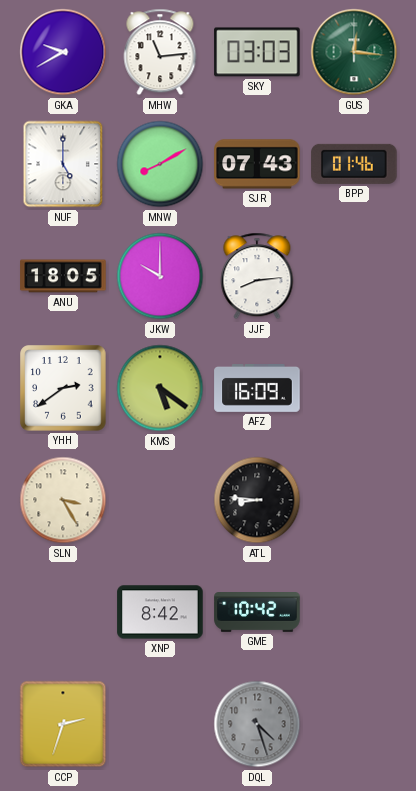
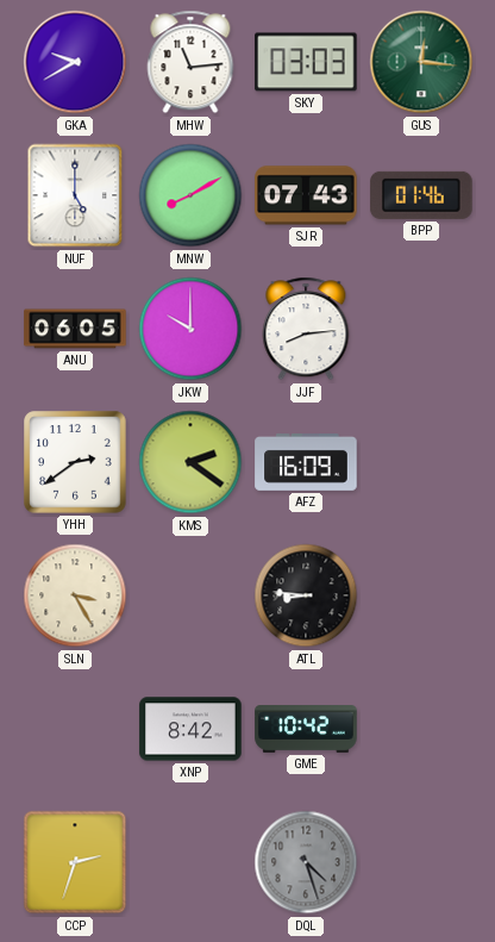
ANU: 18:05 -> 06:05
KMS: 5:21 -> 2:21
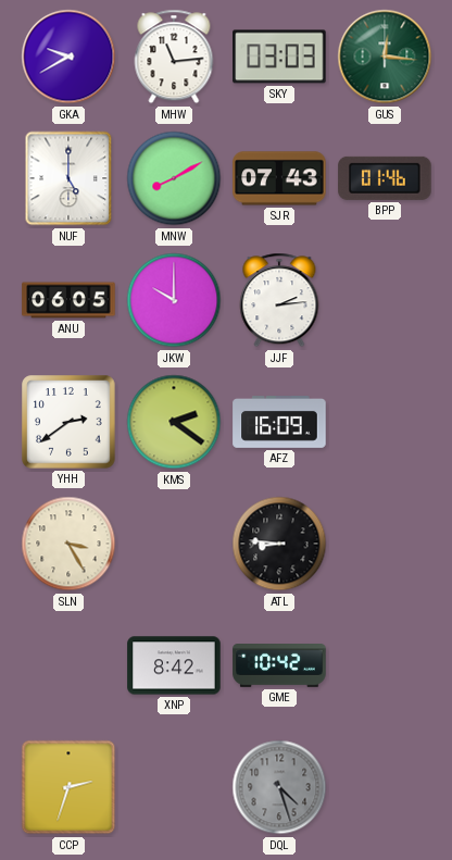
JJF: 8:14 -> 2:14
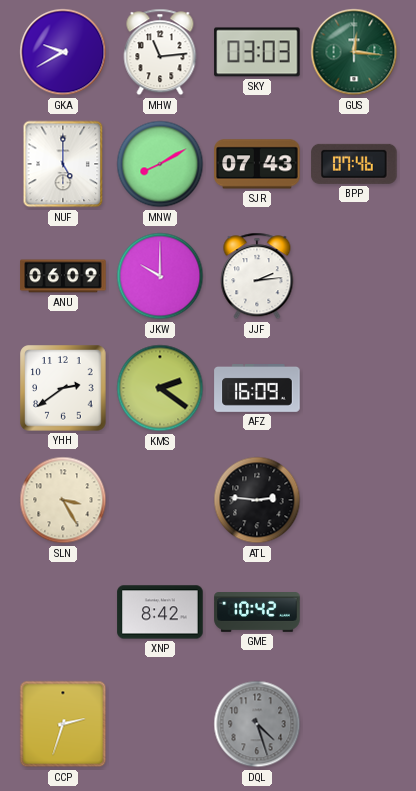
BPP: 01:46 -> 07:46
ANU: 06:05 -> 06:09
ATL: 8:46 -> 2:46
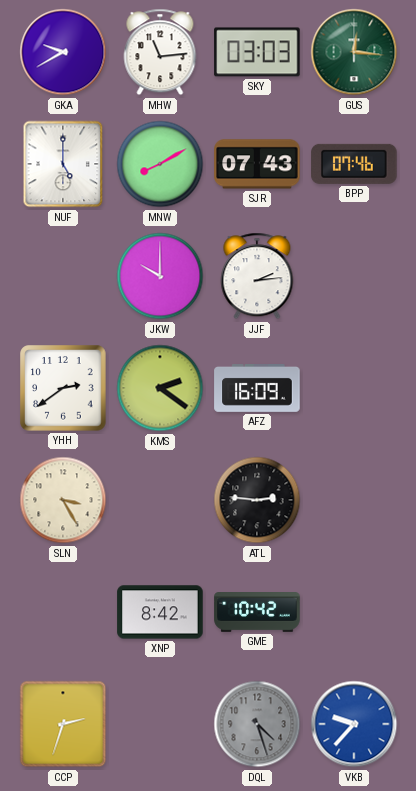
ANU: 06:09 -> none
VKB: none -> 9:37
